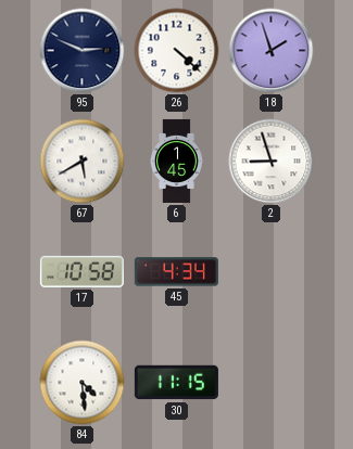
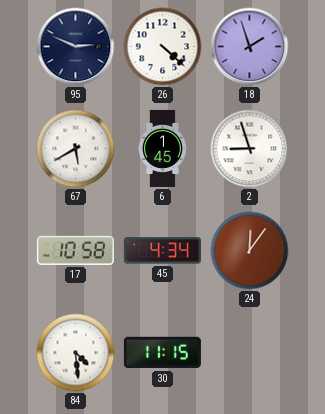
24: none -> 12:06
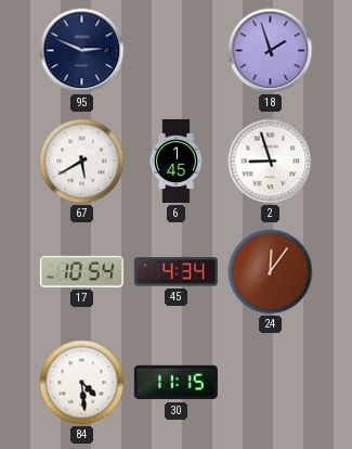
26: 4:22 -> none
17: 10:58 -> 10:54
